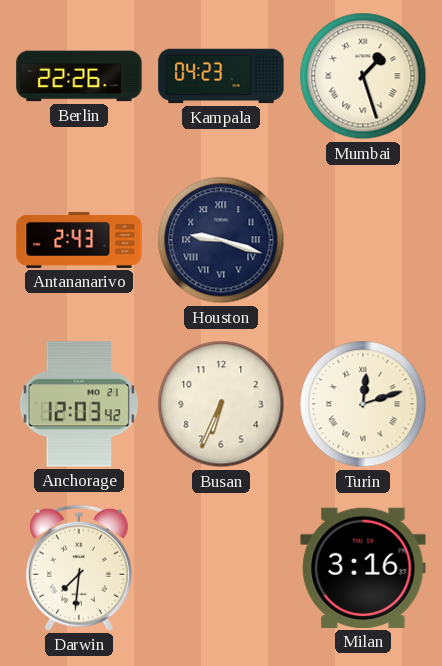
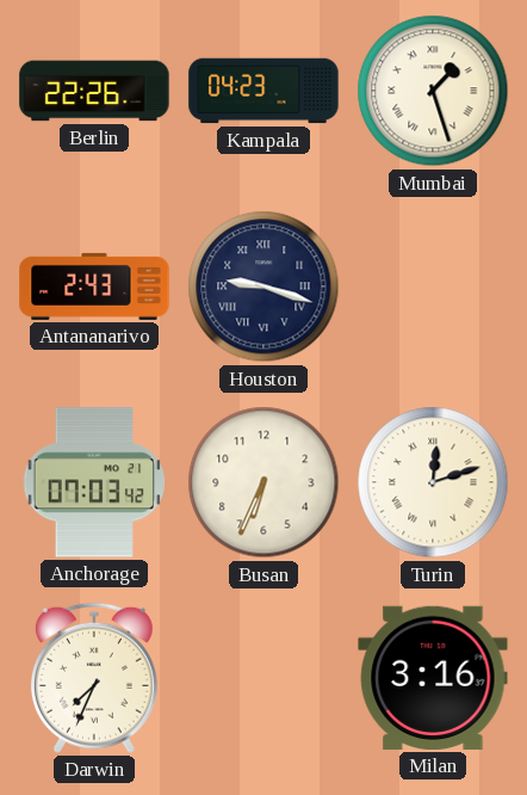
Anchorage: 12:03 -> 07:03
Darwin: 7:31 -> 7:34
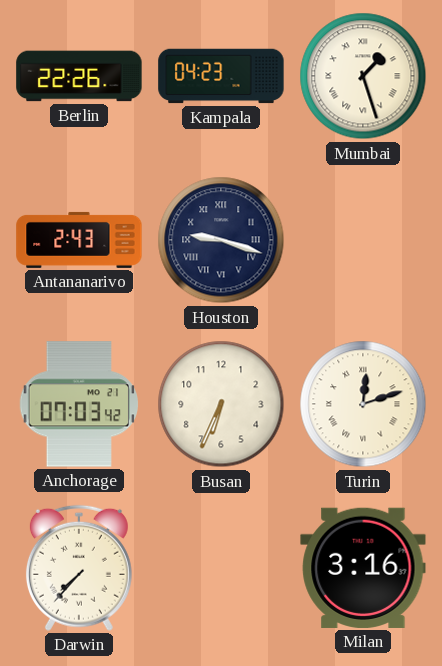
Darwin: 7:34 -> 7:37
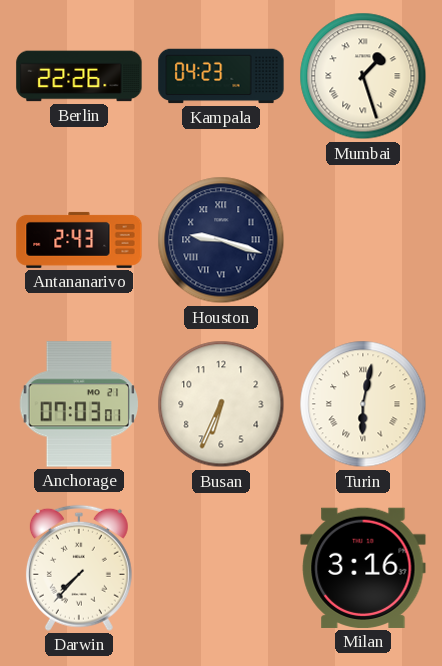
Anchorage: 07:03:42 -> 07:03:01
Turin: 12:12 -> 6:02
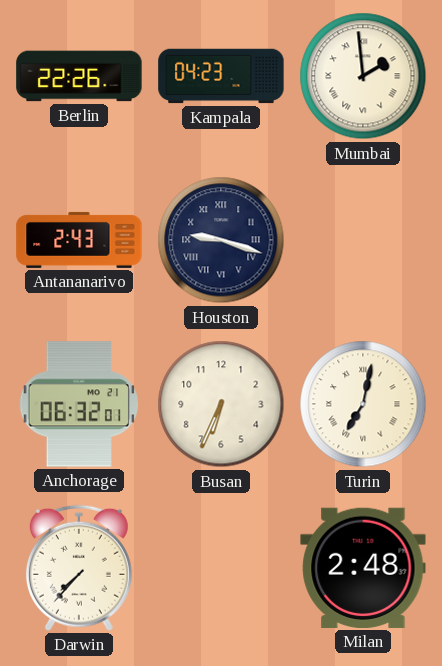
Mumbai: 1:27 -> 1:59
Anchorage: 07:03 -> 06:32
Turin: 6:02 -> 7:02
Milan: 3:16 -> 2:48
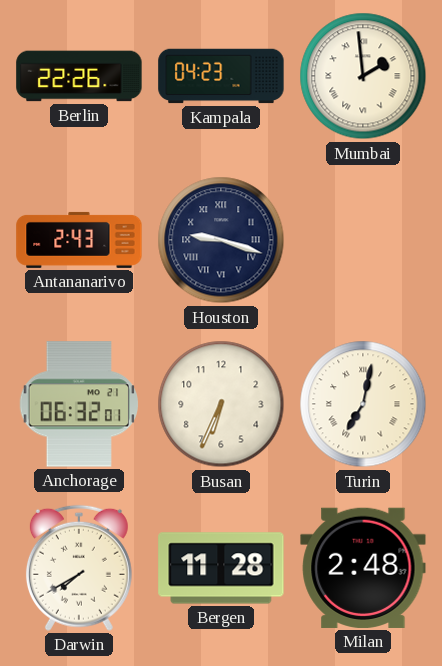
Darwin: 7:37 -> 7:40
Bergen: none -> 11:28
